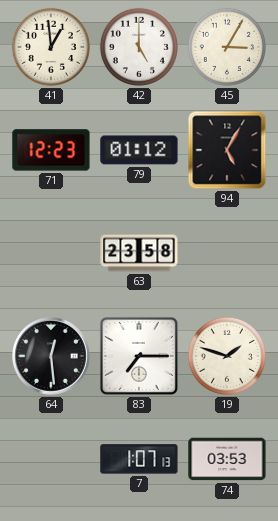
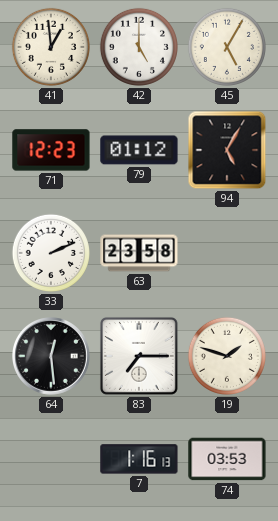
45: 3:05 -> 5:05
33: none -> 2:11
7: 1:07 -> 1:16
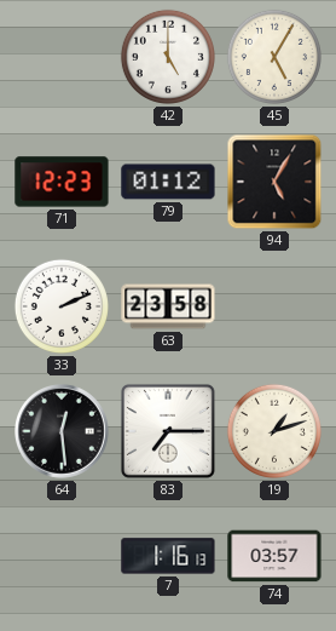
41: 12:59 -> none
19: 1:48 -> 1:12
74: 03:53 -> 03:57
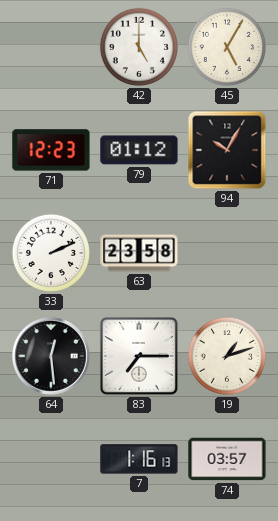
94: 5:05 -> 10:05
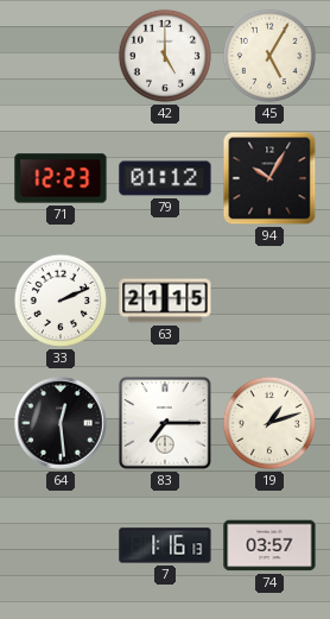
63: 23:58 -> 21:15
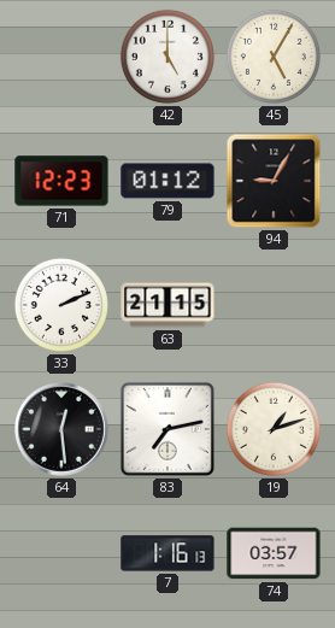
94: 10:05 -> 9:05
83: 7:15 -> 7:13
